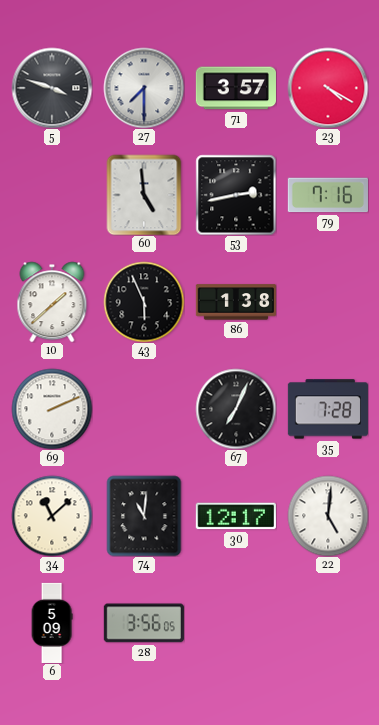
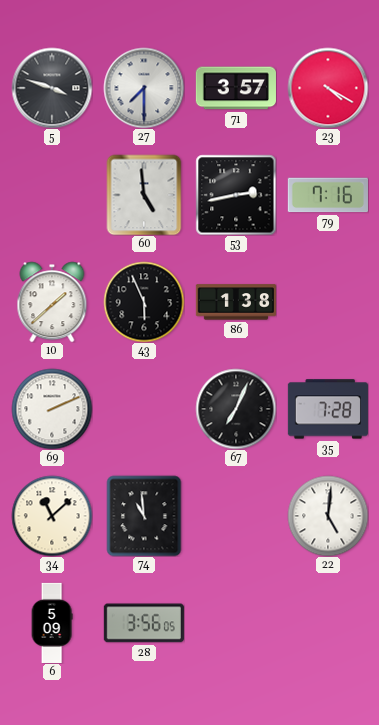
74: 11:01 -> 10:59
30: 12:17 -> none
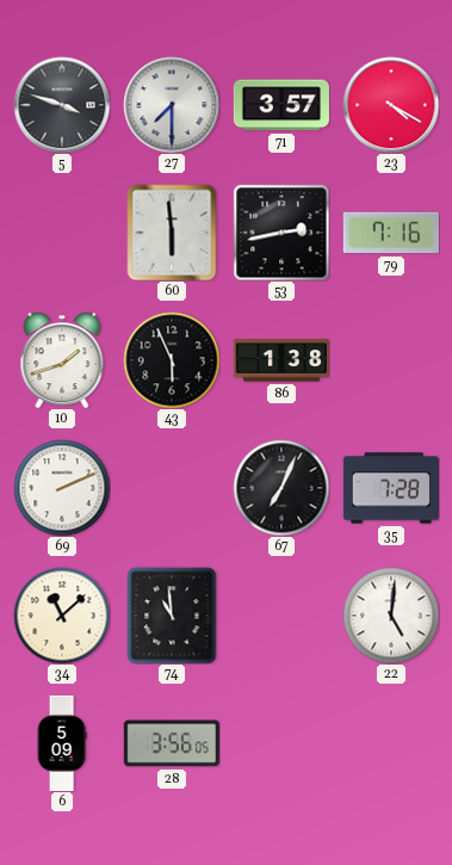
60: 4:59 -> 5:59
10: 1:38 -> 1:42
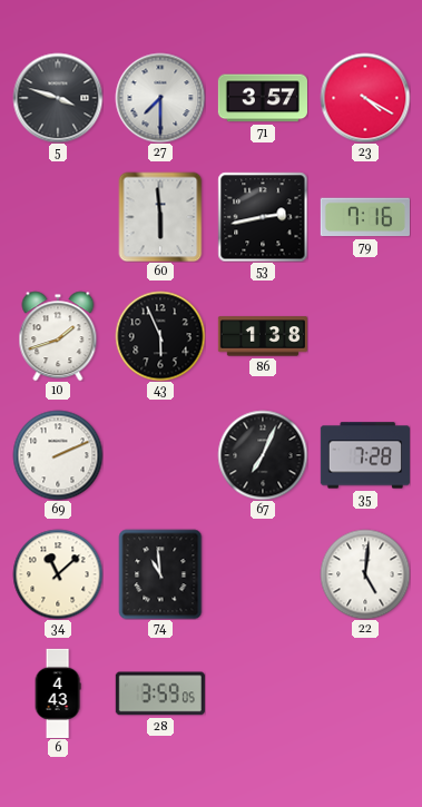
6: 5:09 -> 4:43
28: 3:56 -> 3:59
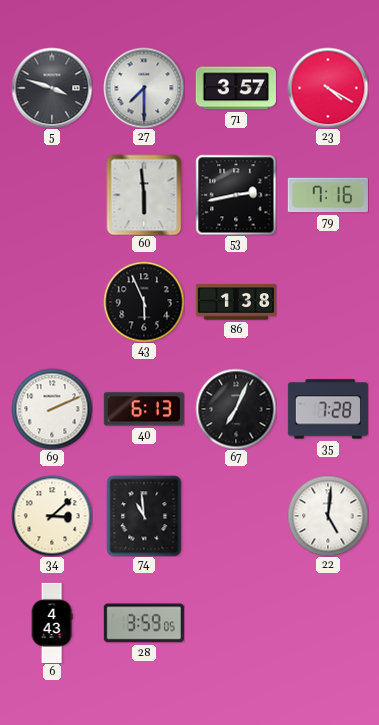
10: 1:42 -> none
40: none -> 6:13
34: 11:08 -> 3:08
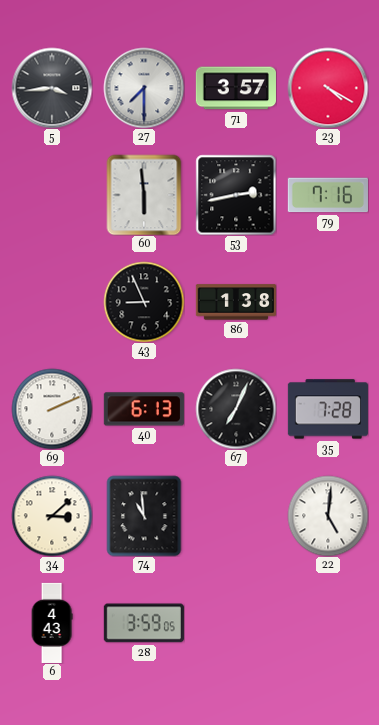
5: 3:48 -> 3:44
43: 5:56 -> 8:56
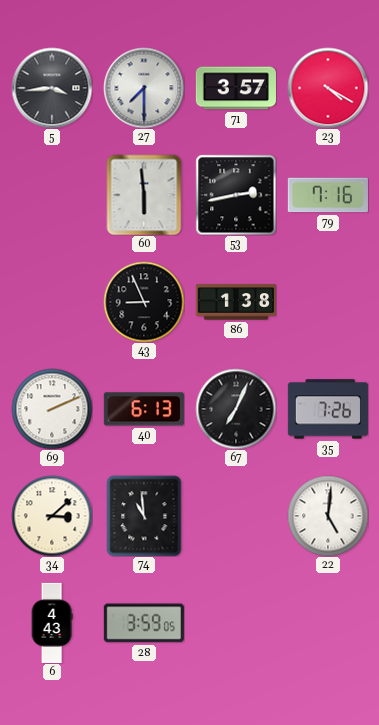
35: 7:28 -> 7:26
